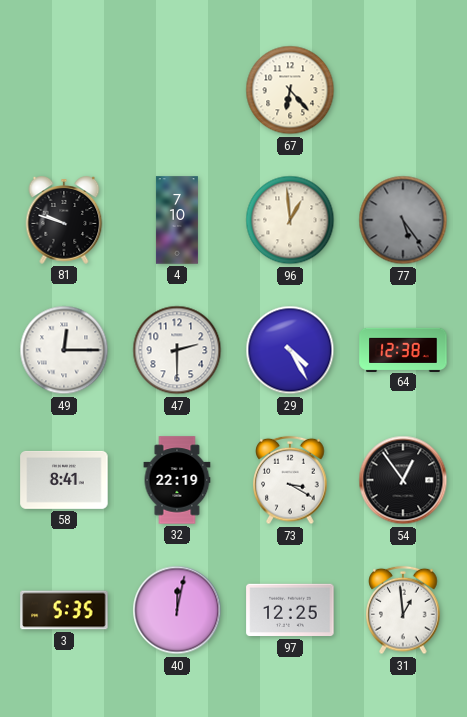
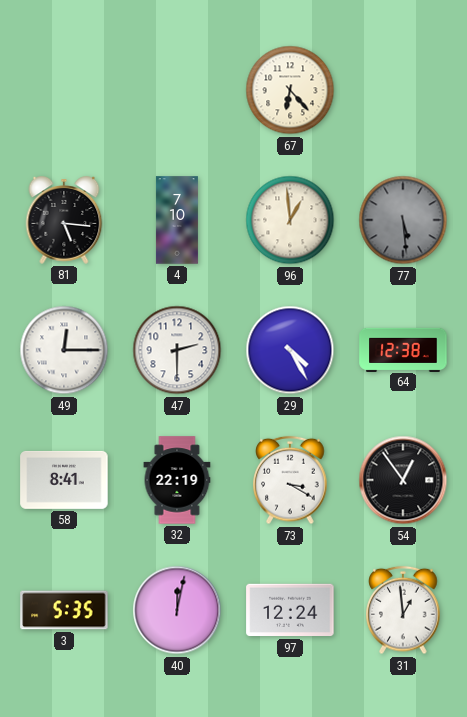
81: 9:48 -> 5:16
77: 5:24 -> 5:29
97: 12:25 -> 12:24
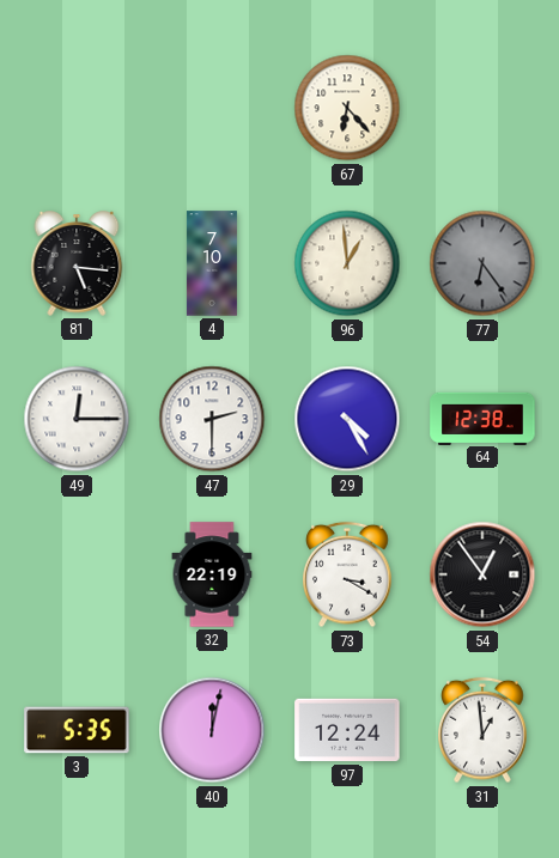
77: 5:29 -> 6:24
58: 8:41 -> none
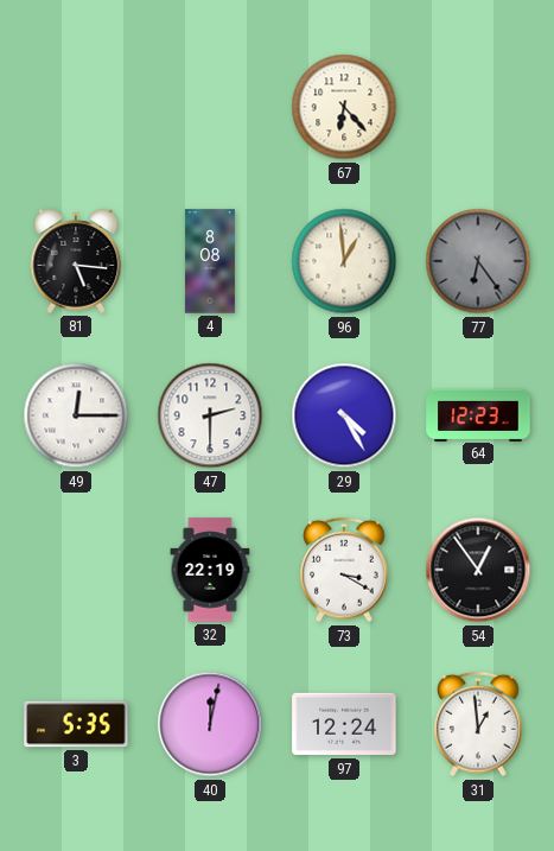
4: 7:10 -> 8:08
64: 12:38 -> 12:23
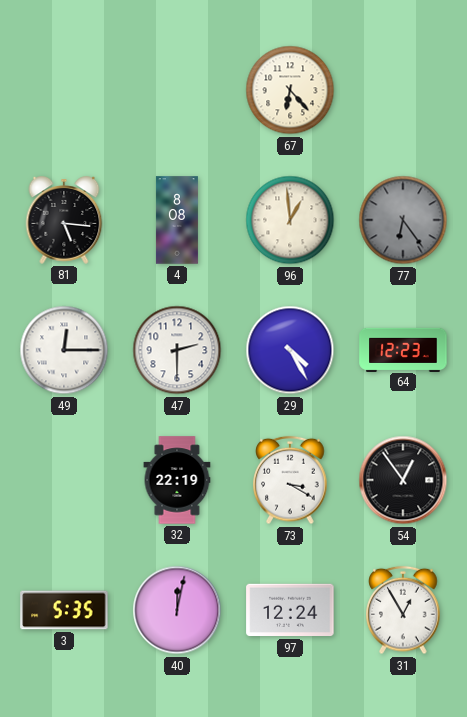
31: 12:59 -> 12:55
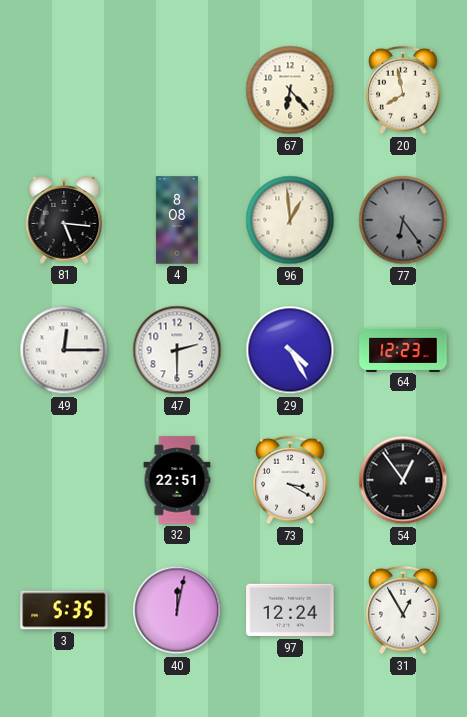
20: none -> 7:58
32: 22:19 -> 22:51
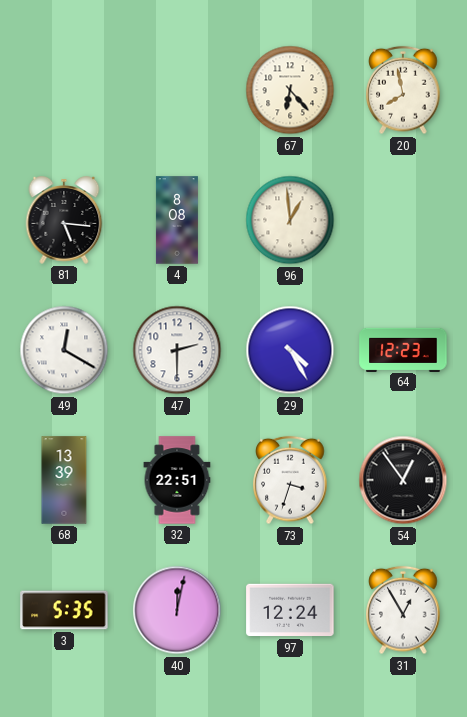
77: 6:24 -> none
49: 12:15 -> 12:20
68: none -> 13:39
73: 3:20 -> 3:33
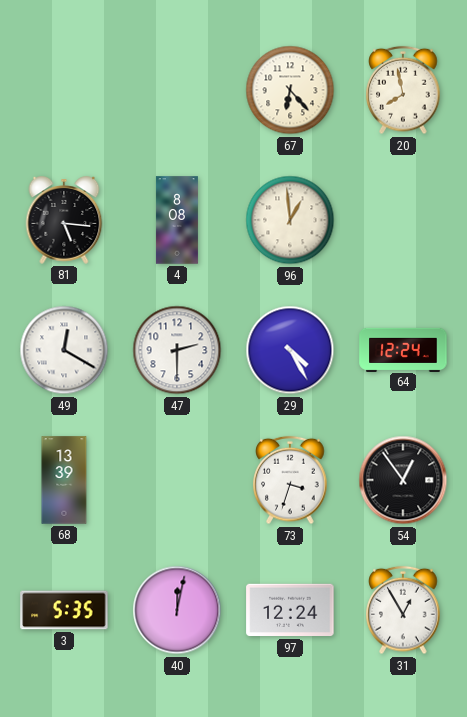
64: 12:23 -> 12:24
32: 22:51 -> none
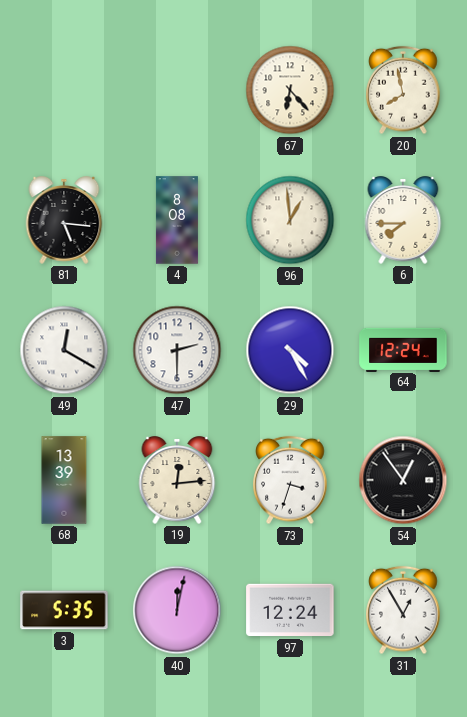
6: none -> 7:45
19: none -> 12:14
